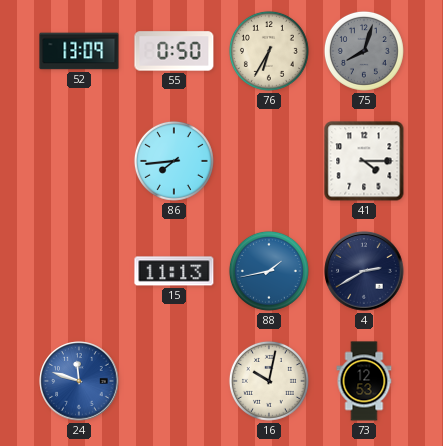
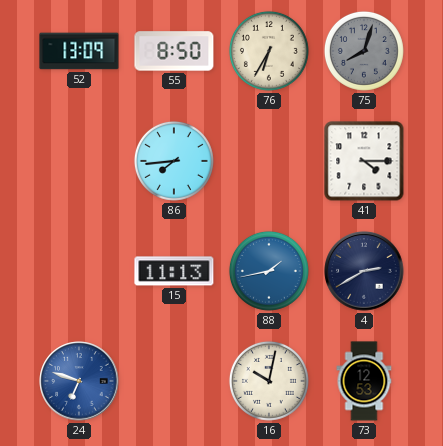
55: 0:50 -> 8:50
24: 11:48 -> 6:48
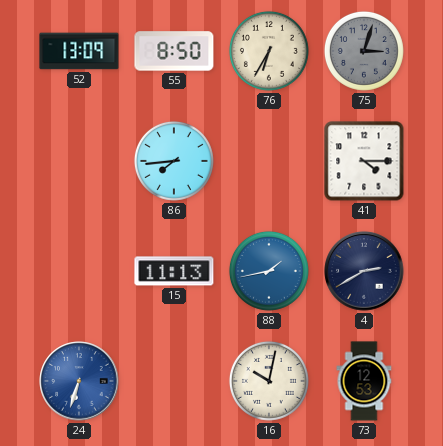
75: 8:03 -> 3:03
24: 6:48 -> 6:33
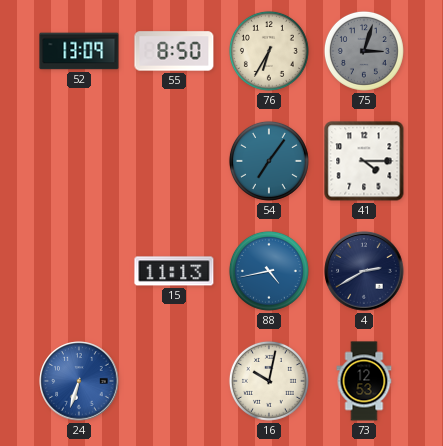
86: 7:44 -> none
54: none -> 7:06
88: 1:43 -> 4:43
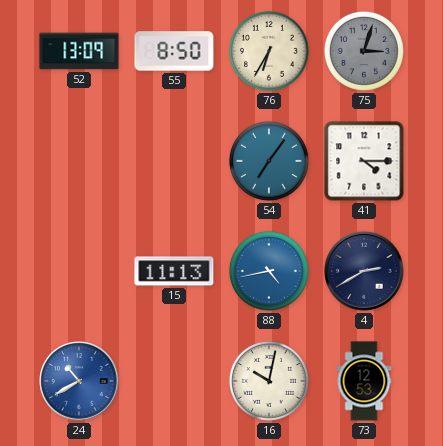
24: 6:33 -> 10:40
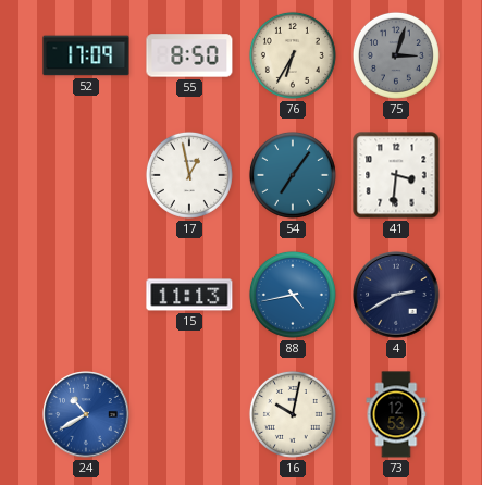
52: 13:09 -> 17:09
17: none -> 12:58
41: 4:15 -> 3:31
